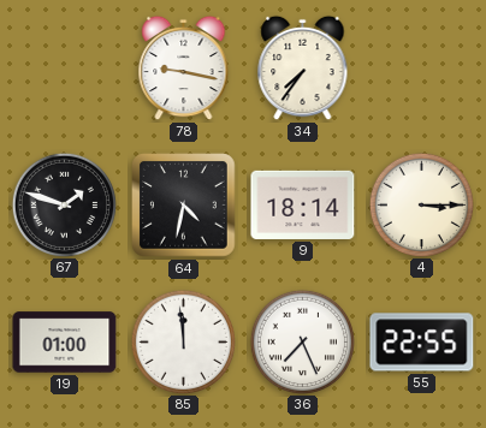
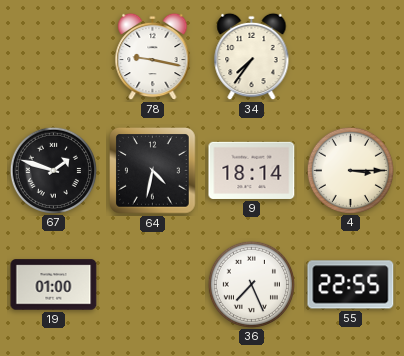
85: 11:59 -> none
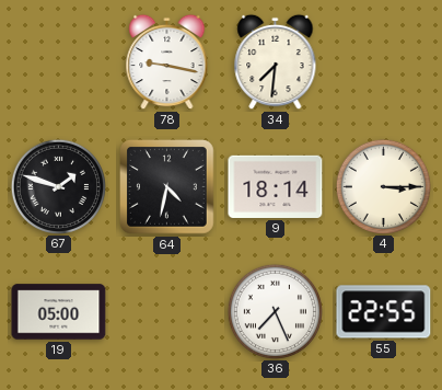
34: 7:36 -> 7:31
19: 01:00 -> 05:00
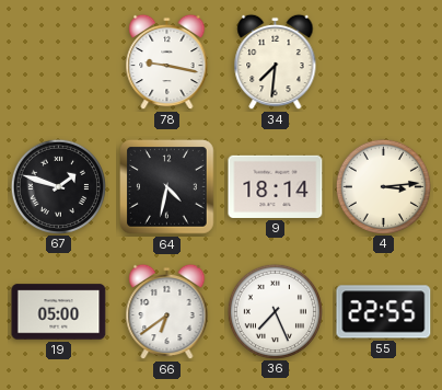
4: 3:15 -> 3:14
66: none -> 6:39
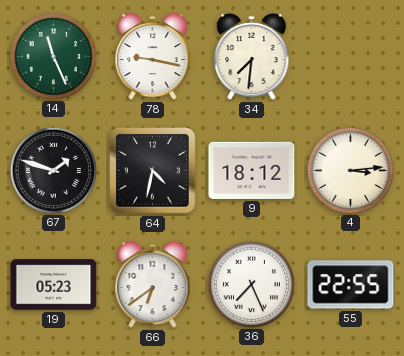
14: none -> 11:26
9: 18:14 -> 18:12
19: 05:00 -> 05:23
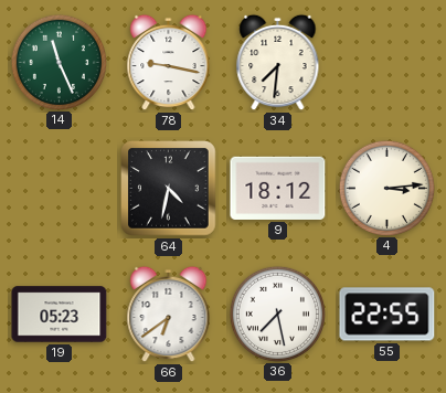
67: 1:48 -> none
36: 7:26 -> 7:28
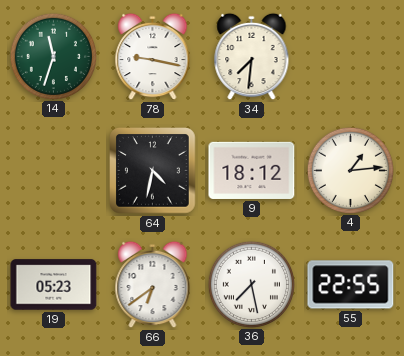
14: 11:26 -> 11:33
4: 3:14 -> 1:14
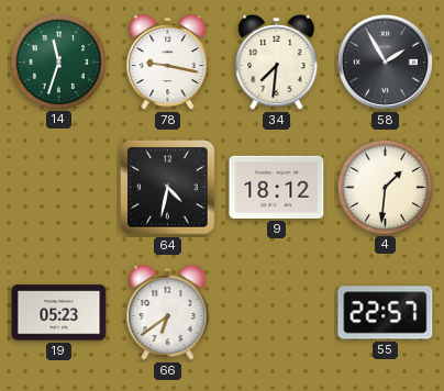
58: none -> 1:55
4: 1:14 -> 1:31
36: 7:28 -> none
55: 22:55 -> 22:57
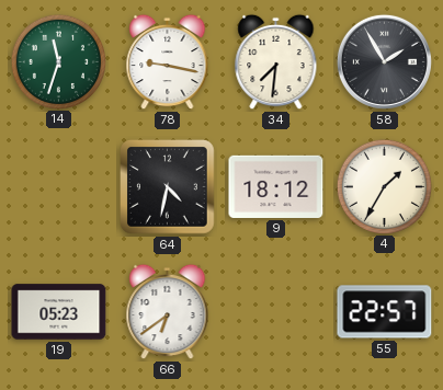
4: 1:31 -> 1:35
